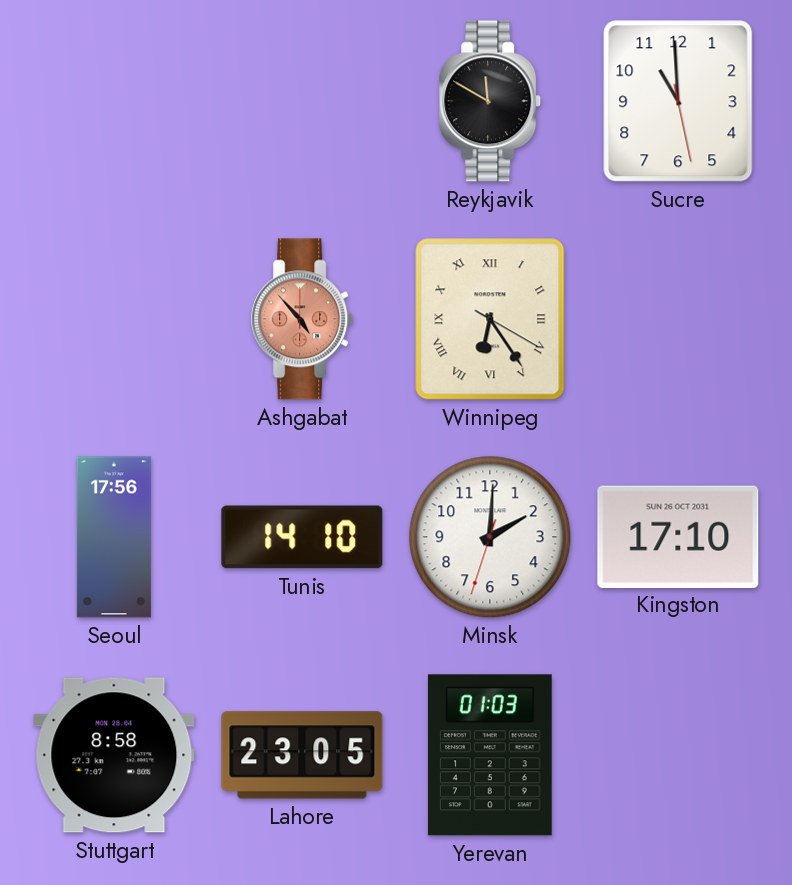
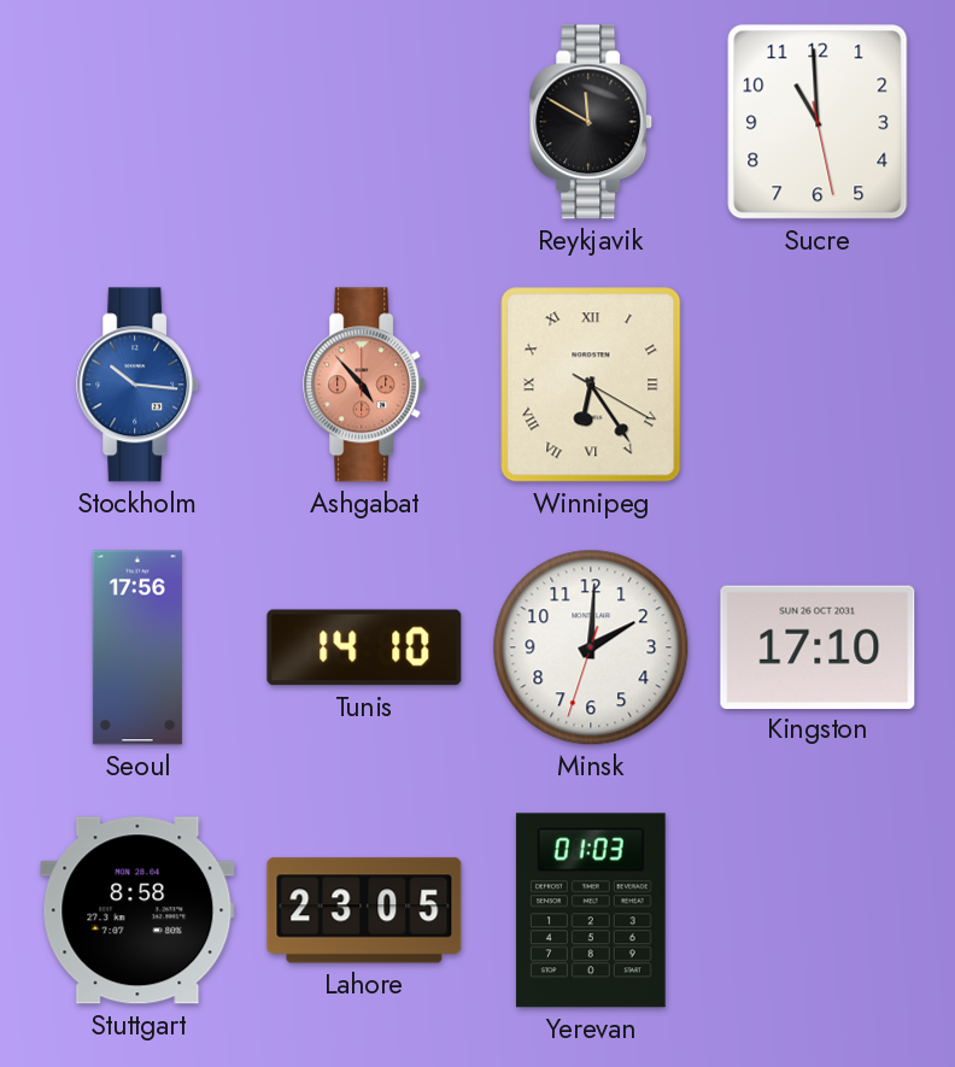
Stockholm: none -> 10:16
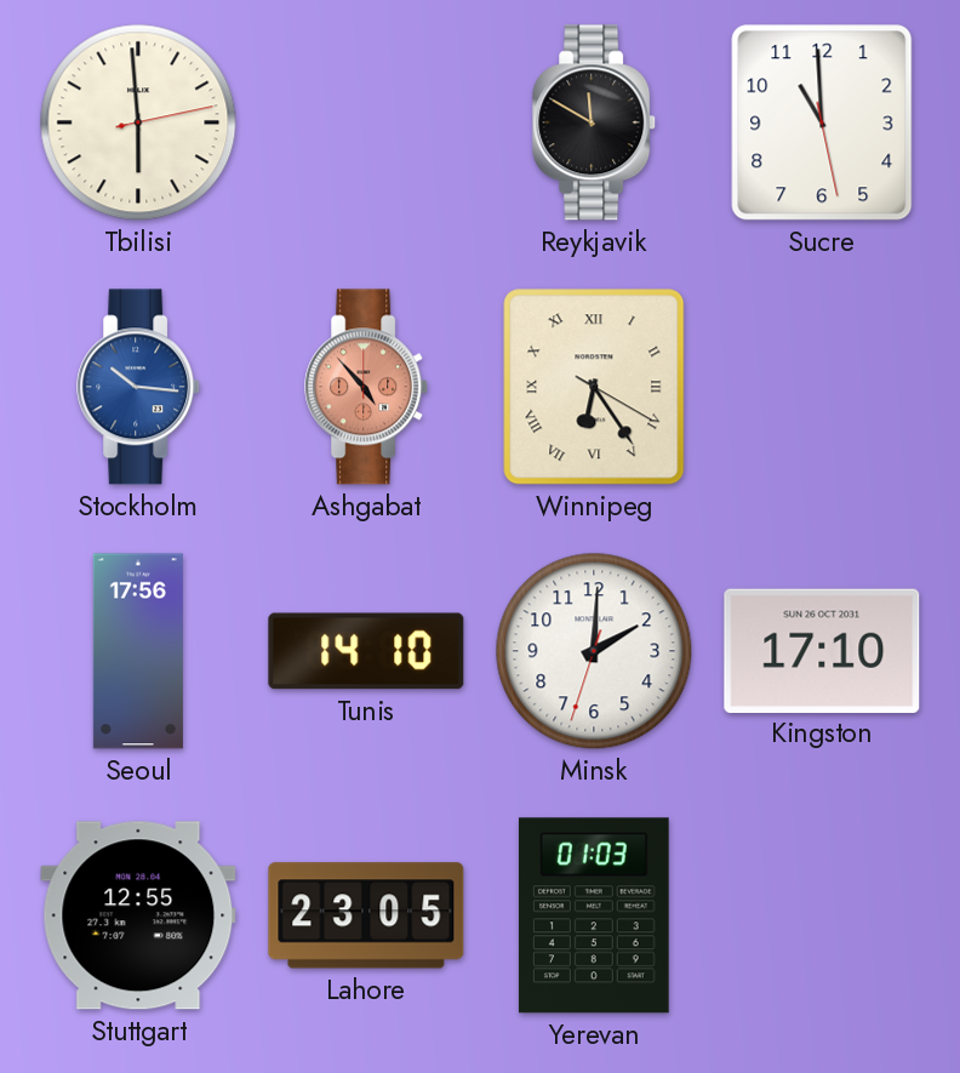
Tbilisi: none -> 5:59
Stuttgart: 8:58 -> 12:55
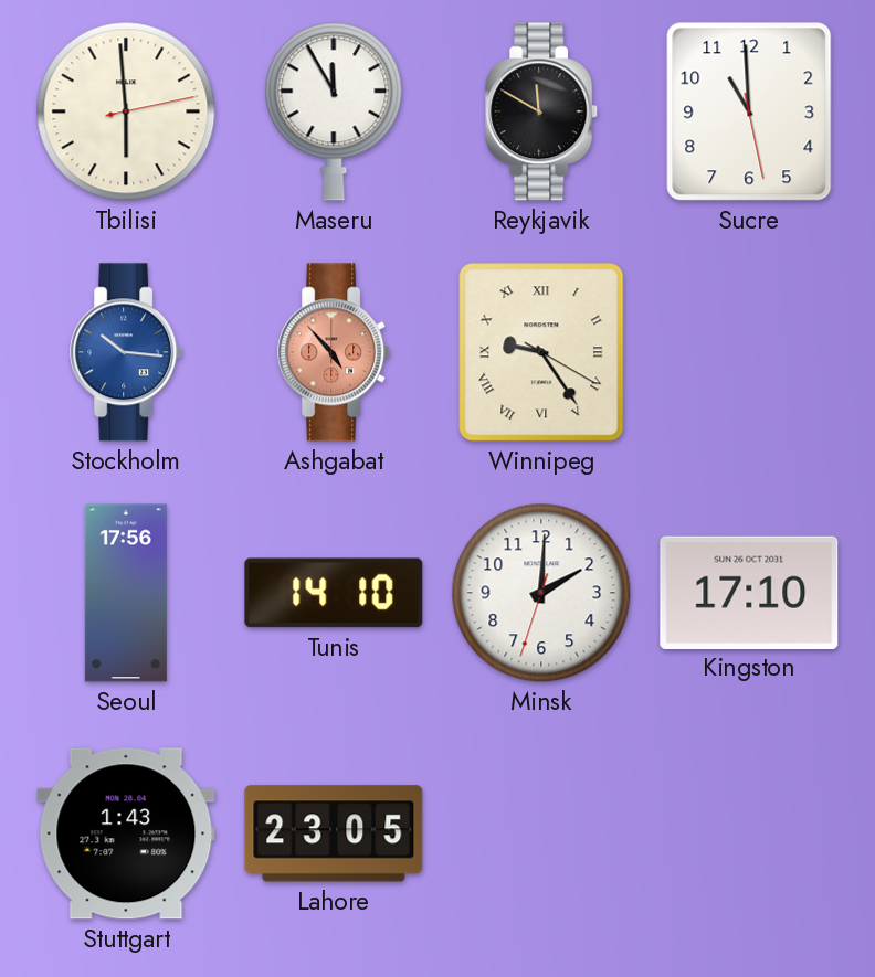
Maseru: none -> 11:55
Winnipeg: 6:24 -> 9:24
Stuttgart: 12:55 -> 1:43
Yerevan: 01:03 -> none
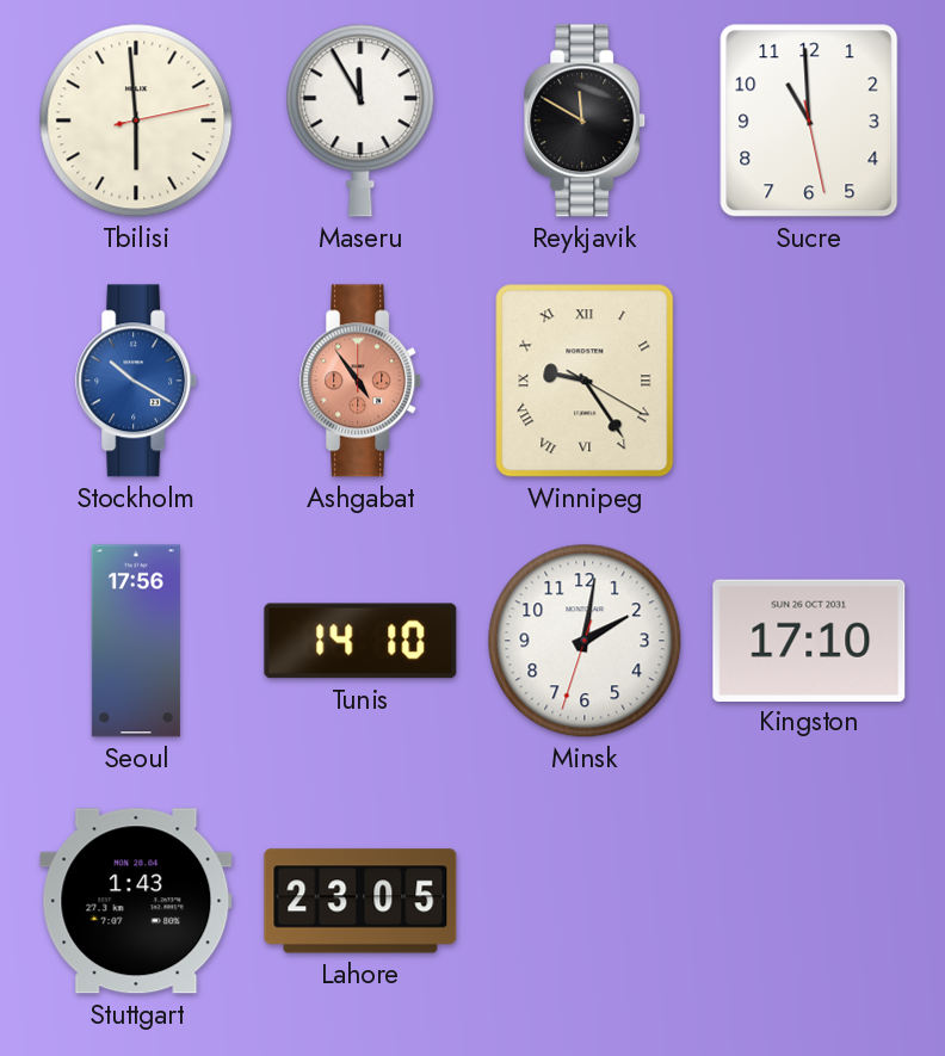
Stockholm: 10:16 -> 10:20
Ashgabat: 4:53 -> 4:54
Minsk: 2:00 -> 2:01
